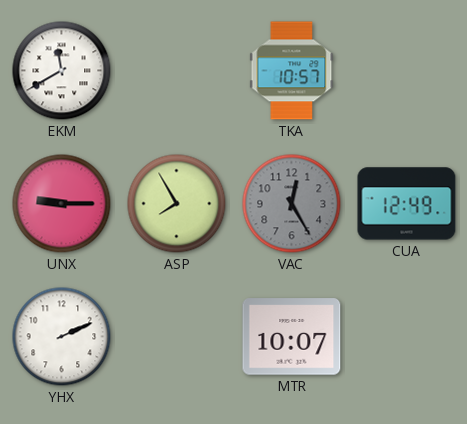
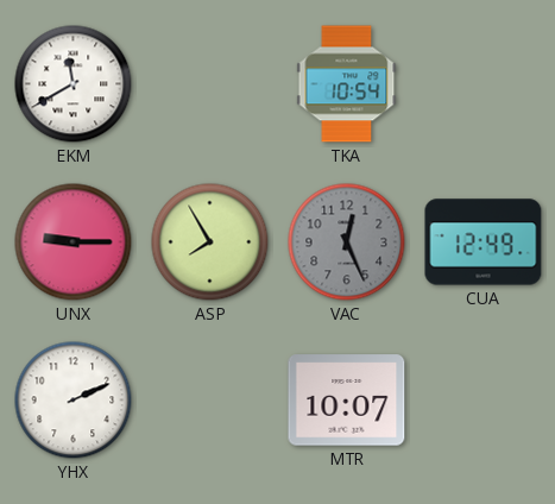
TKA: 10:57 -> 10:54
VAC: 12:25 -> 12:26
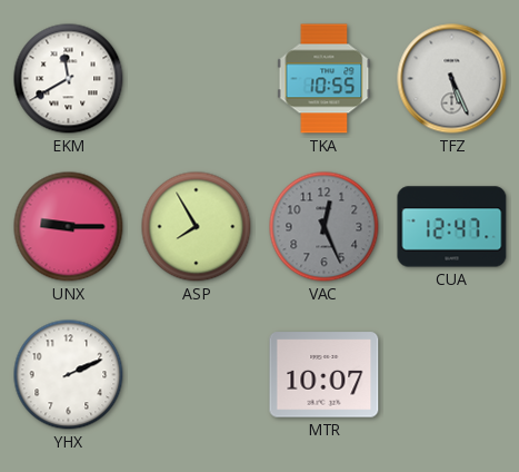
TKA: 10:54 -> 10:55
TFZ: none -> 5:26
CUA: 12:49 -> 12:47
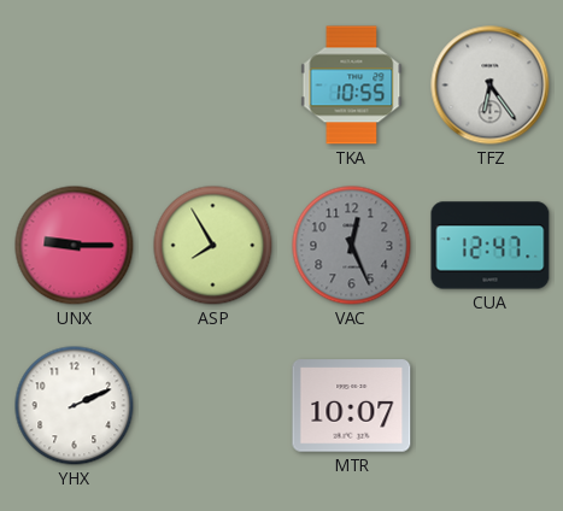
EKM: 11:40 -> none
TFZ: 5:26 -> 6:24
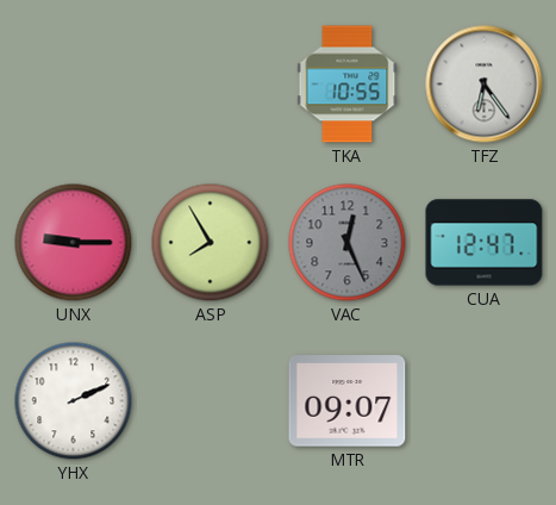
MTR: 10:07 -> 09:07
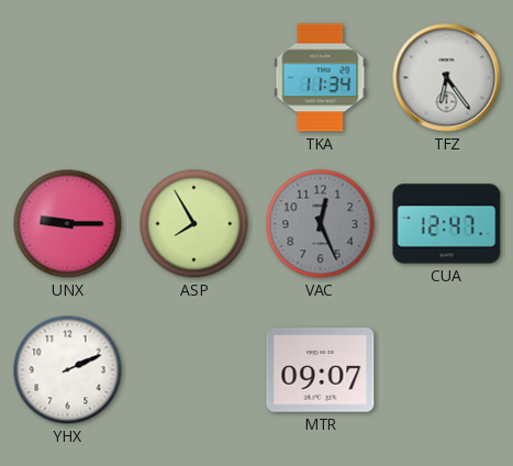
TKA: 10:55 -> 11:34
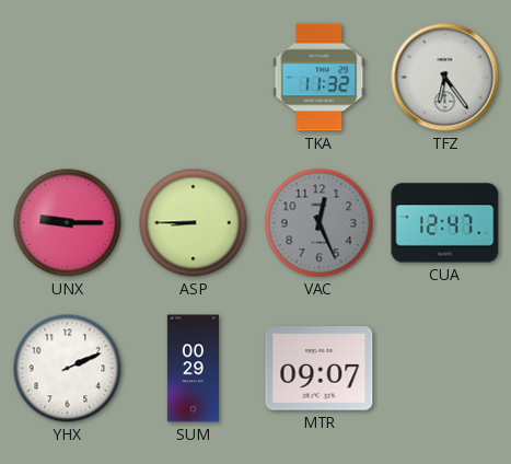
TKA: 11:34 -> 11:32
ASP: 7:55 -> 8:45
SUM: none -> 00:29
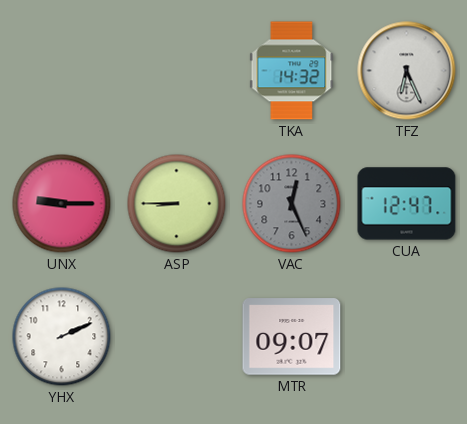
TKA: 11:32 -> 14:32
TFZ: 6:24 -> 6:26
SUM: 00:29 -> none
